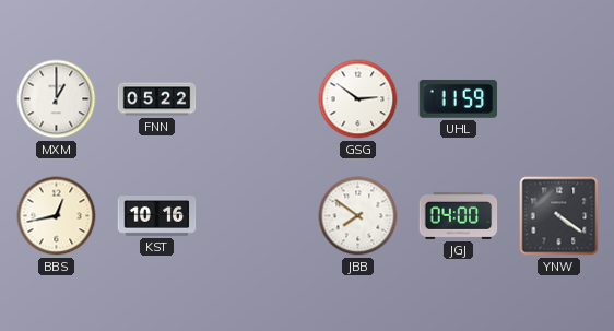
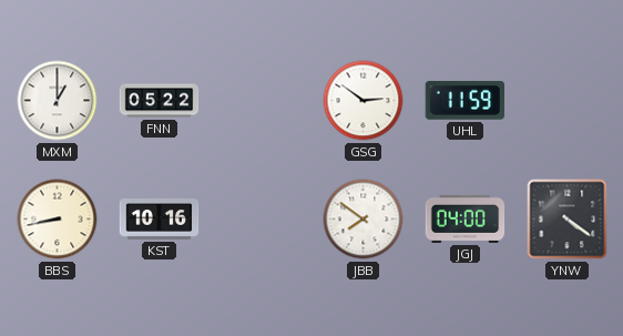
BBS: 12:43 -> 8:43
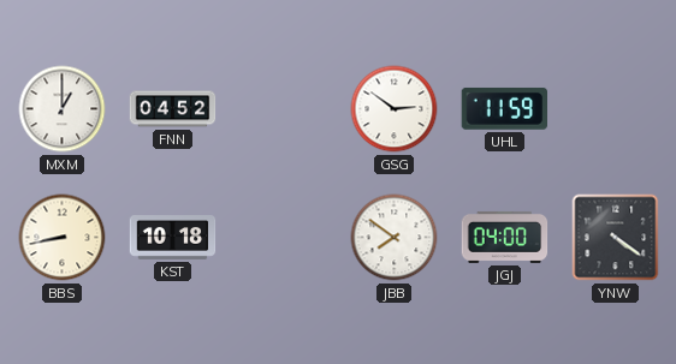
FNN: 05:22 -> 04:52
KST: 10:16 -> 10:18
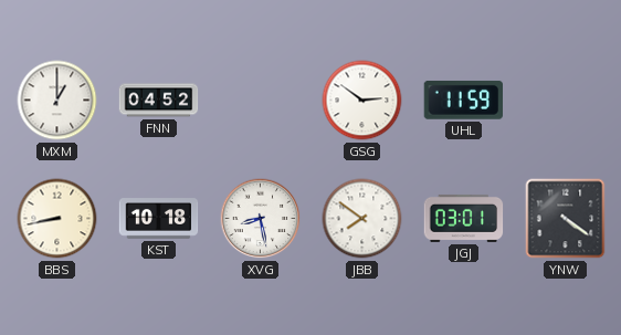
XVG: none -> 8:28
JGJ: 04:00 -> 03:01
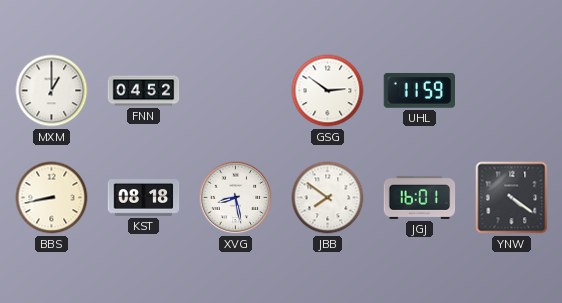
KST: 10:18 -> 08:18
JGJ: 03:01 -> 16:01
